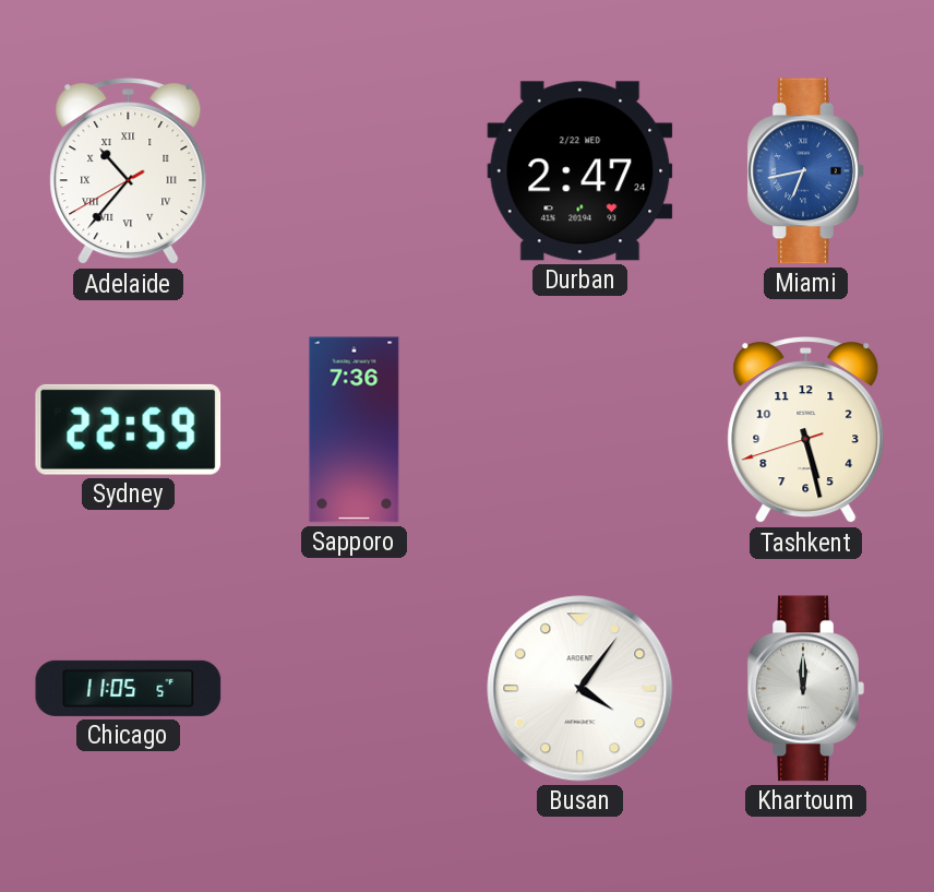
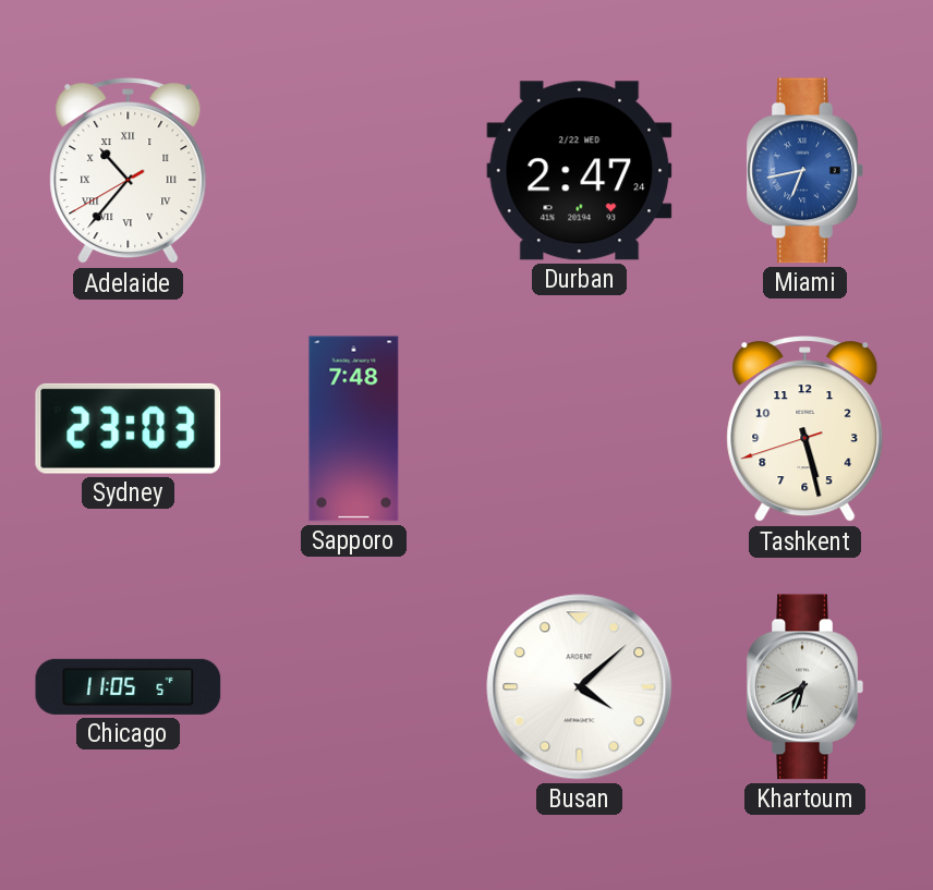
Sydney: 22:59 -> 23:03
Sapporo: 7:36 -> 7:48
Busan: 4:06 -> 4:08
Khartoum: 12:00 -> 6:40
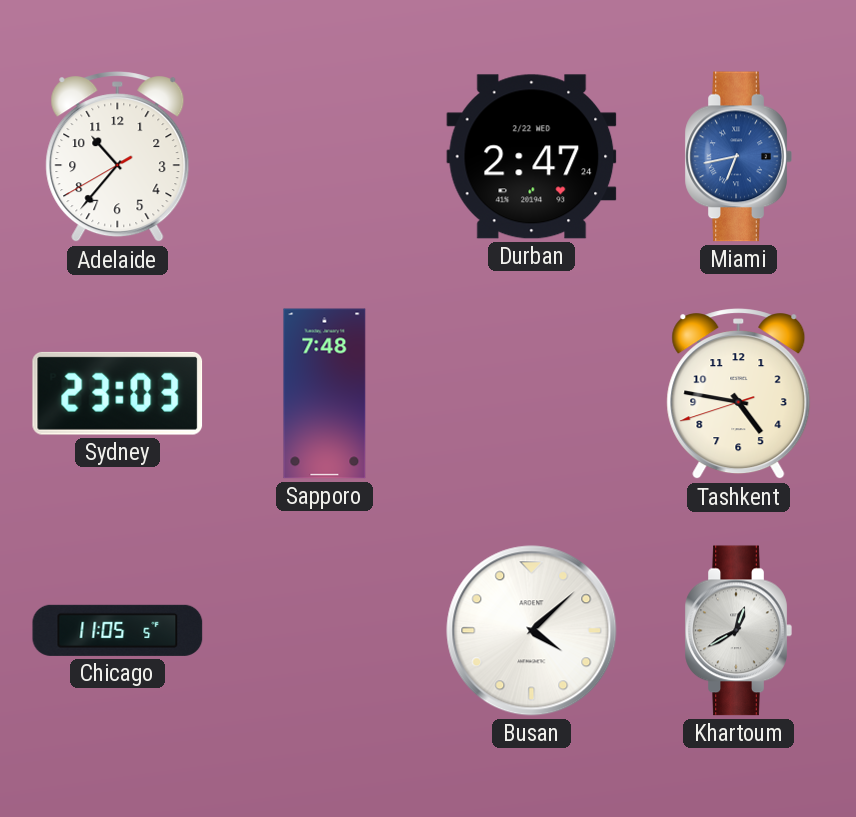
Adelaide numerals: Roman -> Arabic
Tashkent: 5:27 -> 4:46
Khartoum: 6:40 -> 12:40
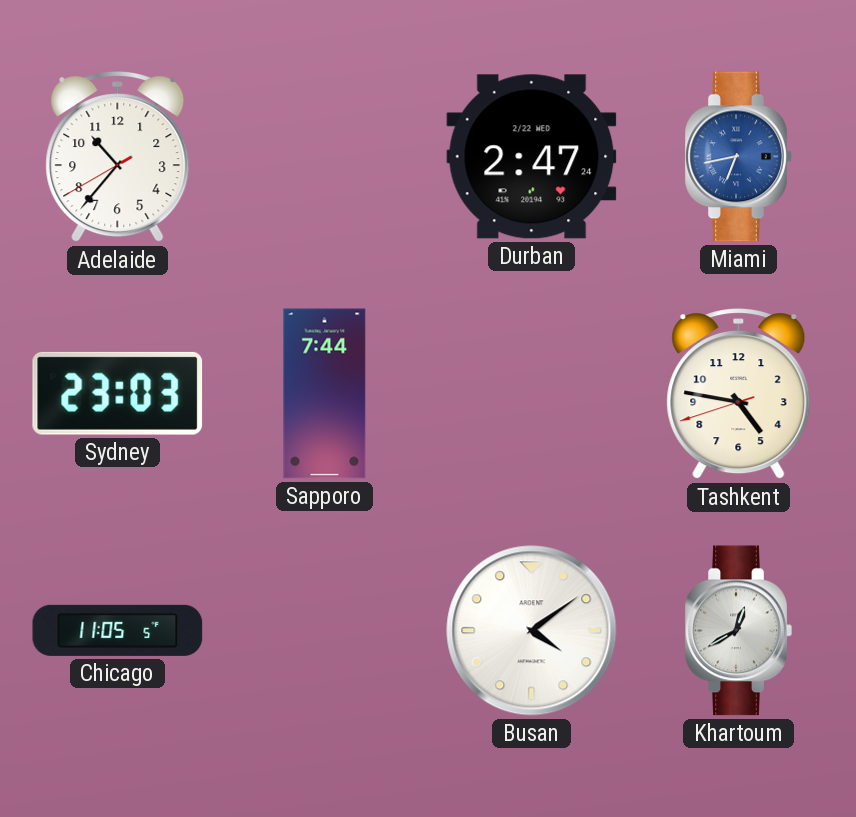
Sapporo: 7:48 -> 7:44
Busan: 4:08 -> 4:09
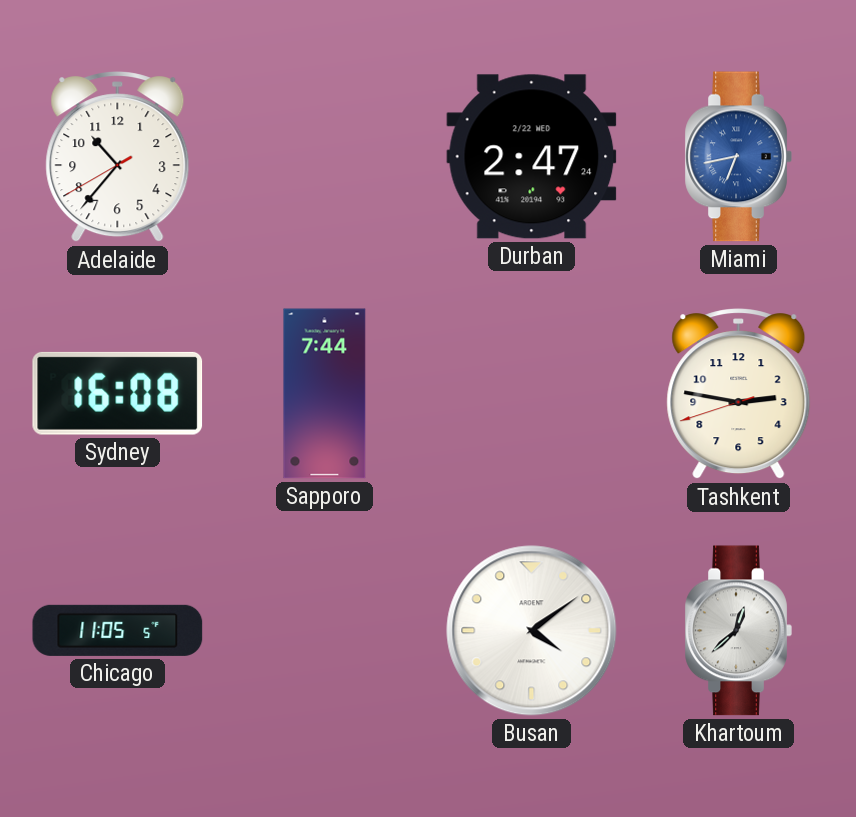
Sydney: 23:03 -> 16:08
Tashkent: 4:46 -> 2:46
Khartoum: 12:40 -> 12:38
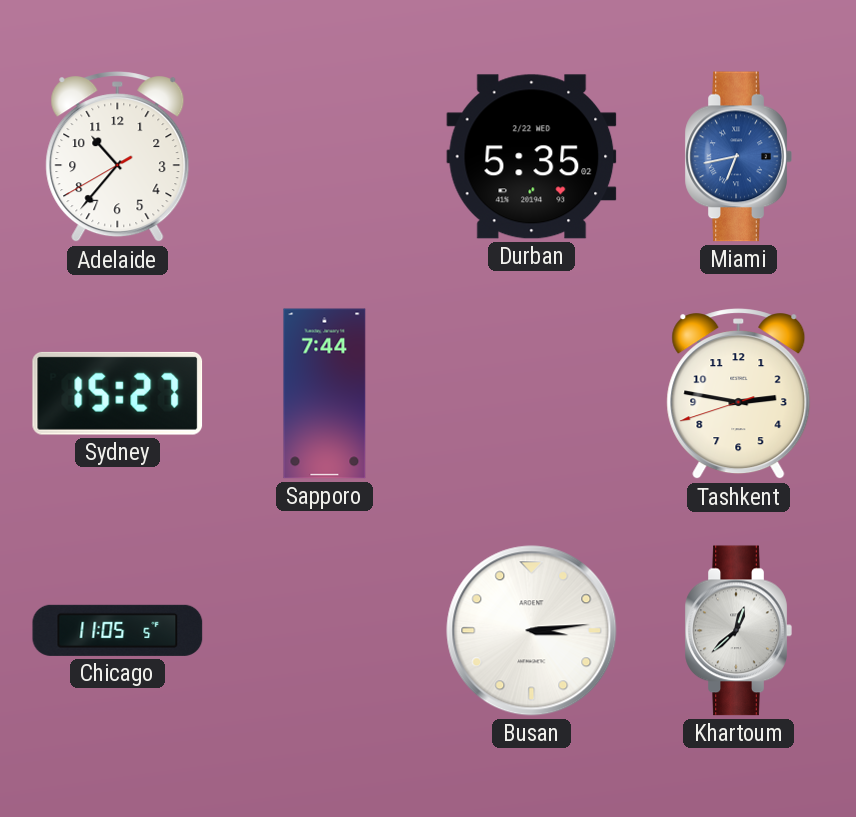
Durban: 2:47 -> 5:35
Sydney: 16:08 -> 15:27
Busan: 4:09 -> 3:14
